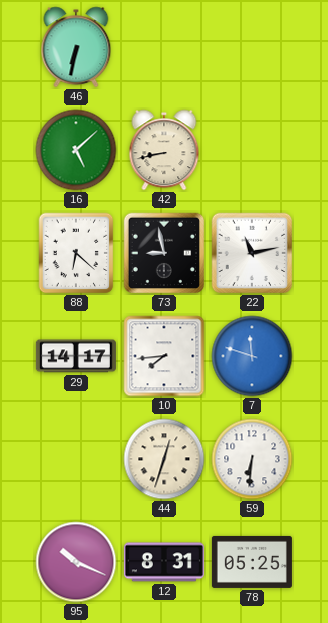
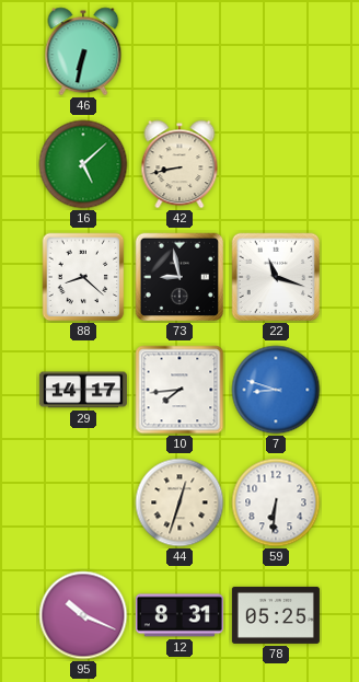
88: 6:22 -> 8:22
22: 11:13 -> 11:18
7: 11:48 -> 8:48
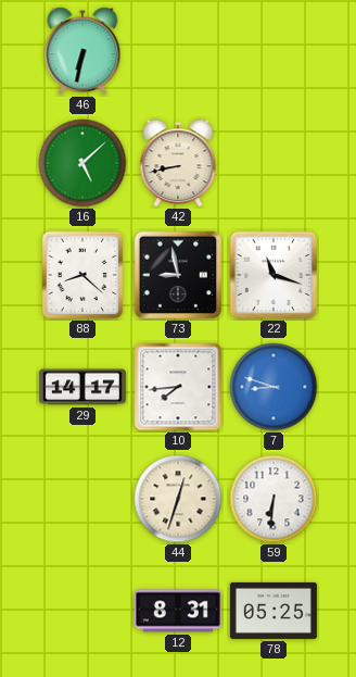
95: 10:19 -> none
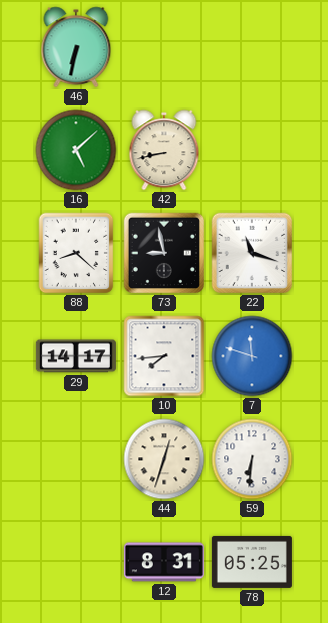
7: 8:48 -> 11:48
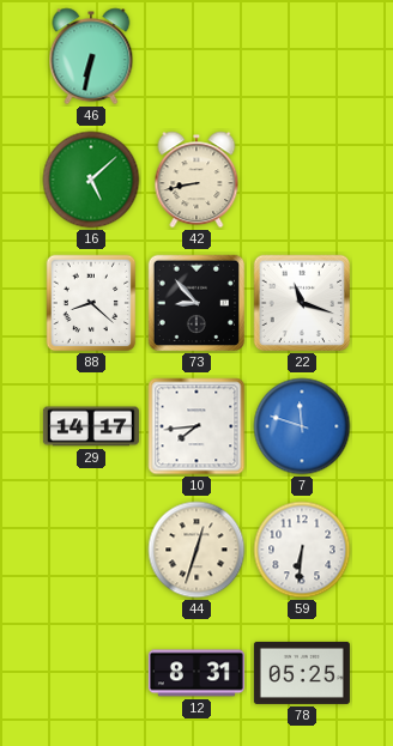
73: 8:58 -> 8:53
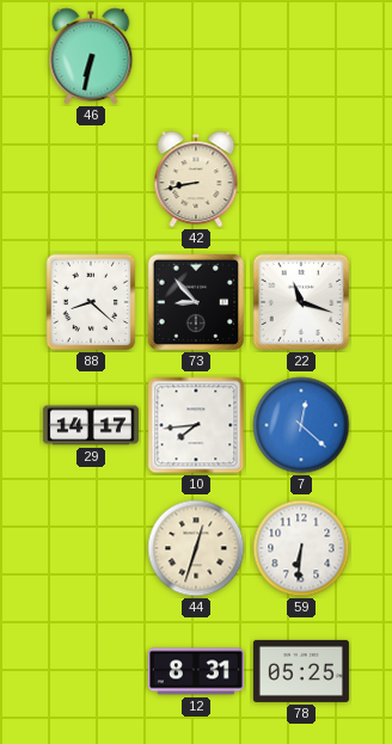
16: 5:08 -> none
7: 11:48 -> 12:22
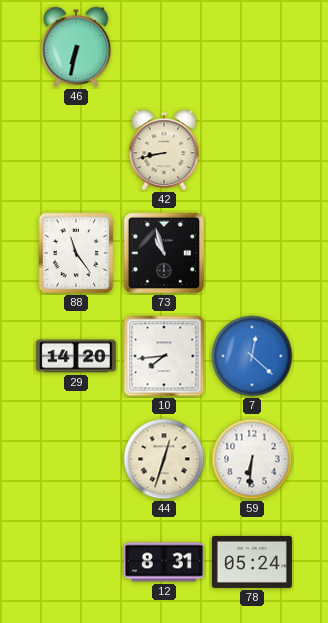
88: 8:22 -> 11:24
73: 8:53 -> 10:57
22: 11:18 -> none
29: 14:17 -> 14:20
78: 05:25 -> 05:24
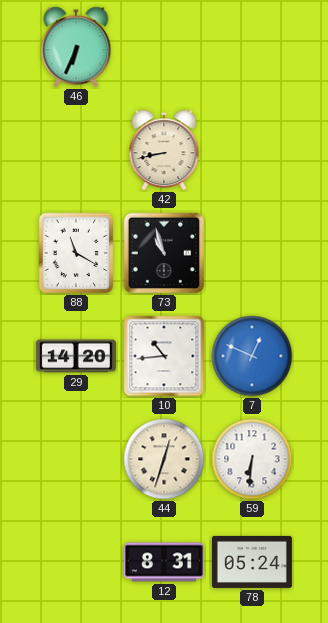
46: 6:32 -> 6:34
88: 11:24 -> 11:20
10: 7:44 -> 10:44
7: 12:22 -> 12:49
